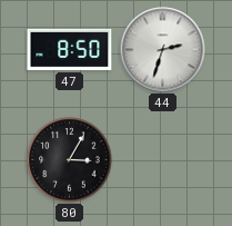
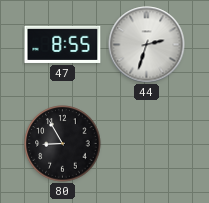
47: 8:50 -> 8:55
80: 3:05 -> 8:55
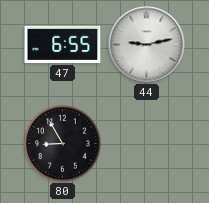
47: 8:55 -> 6:55
44: 2:33 -> 9:13
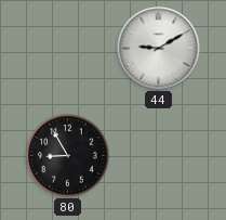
47: 6:55 -> none
44: 9:13 -> 9:10
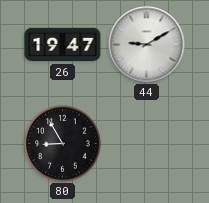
26: none -> 19:47
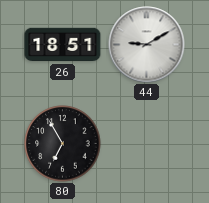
26: 19:47 -> 18:51
80: 8:55 -> 6:55
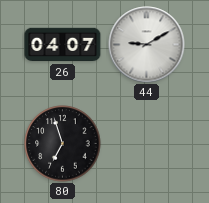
26: 18:51 -> 04:07
80: 6:55 -> 6:57
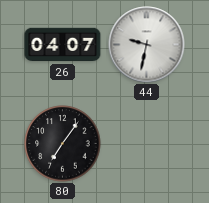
44: 9:10 -> 9:32
80: 6:57 -> 7:06
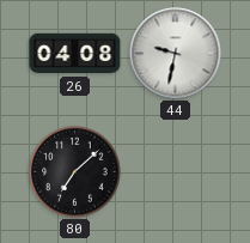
26: 04:07 -> 04:08
80: 7:06 -> 7:08
